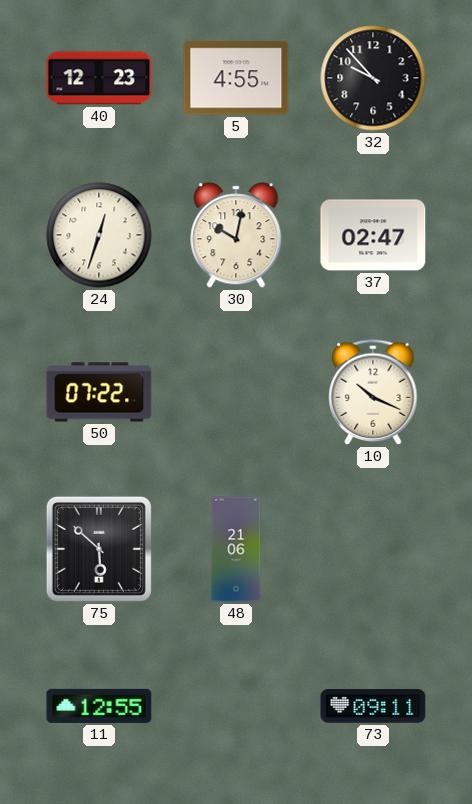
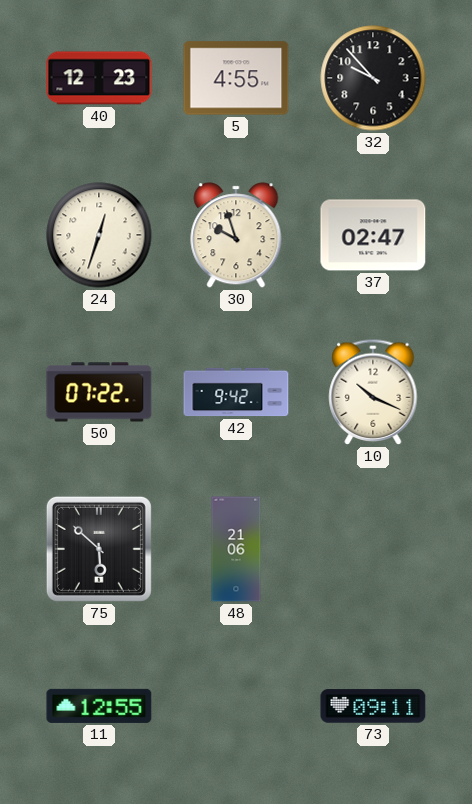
30: 10:02 -> 9:57
42: none -> 9:42
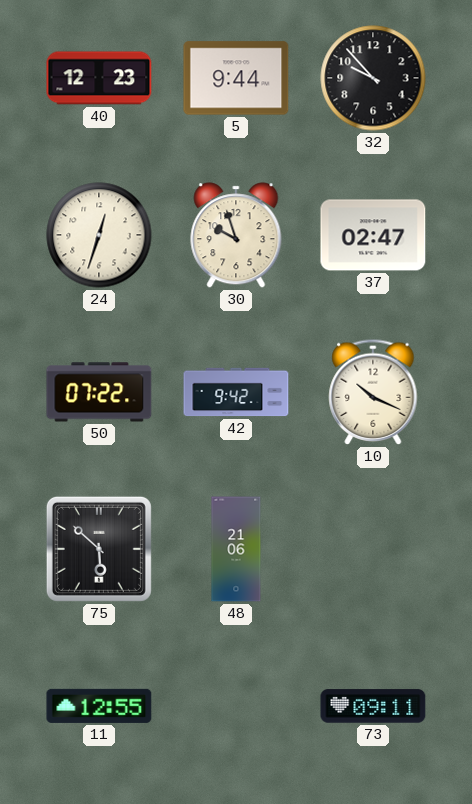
5: 4:55 -> 9:44
